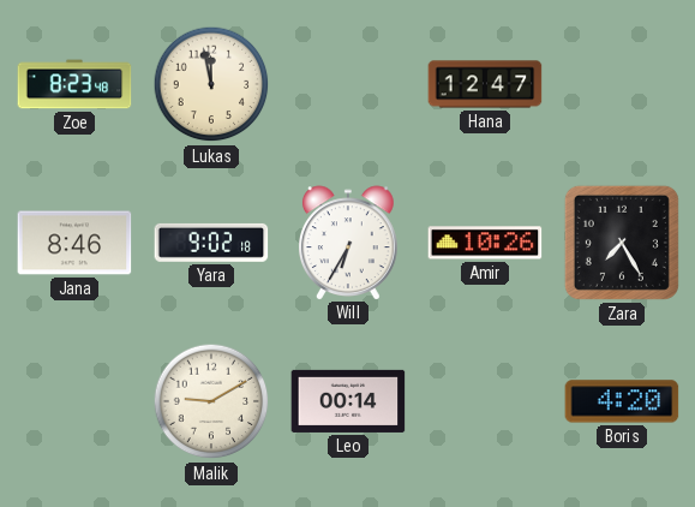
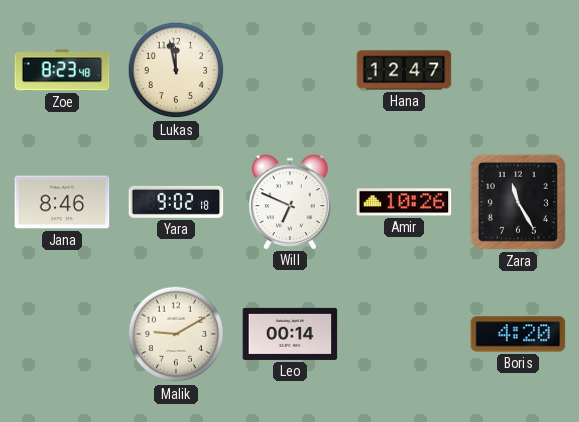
Will: 6:35 -> 6:49
Zara: 7:25 -> 11:25
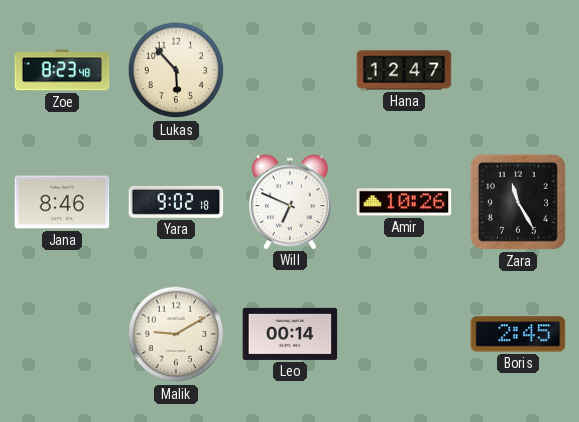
Lukas: 11:58 -> 5:53
Boris: 4:20 -> 2:45
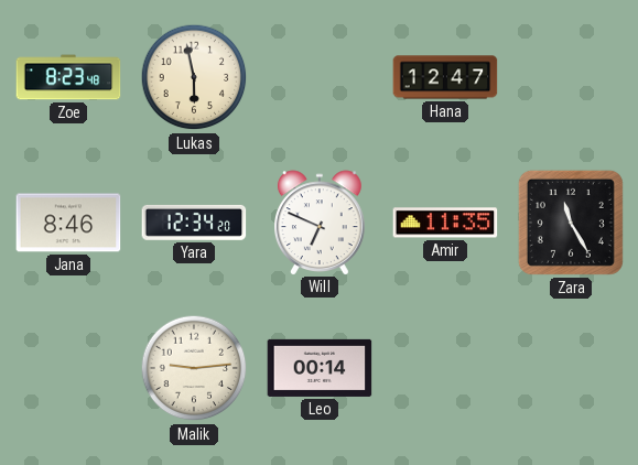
Lukas: 5:53 -> 5:58
Yara: 9:02 -> 12:34
Amir: 10:26 -> 11:35
Malik: 9:10 -> 9:14
Boris: 2:45 -> none
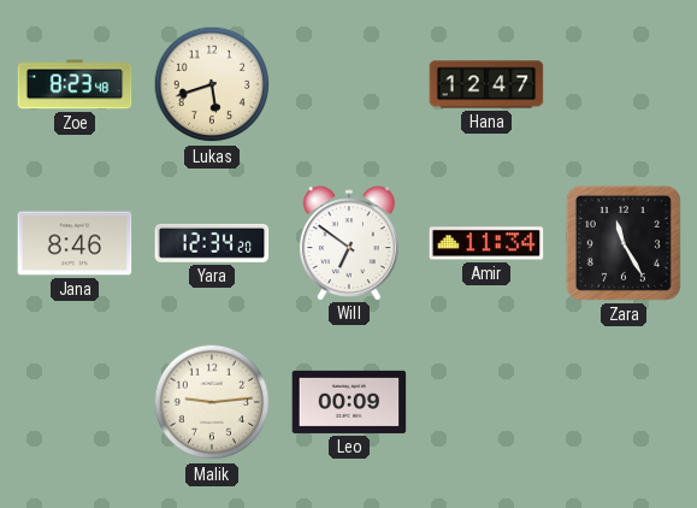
Lukas: 5:58 -> 5:42
Will: 6:49 -> 6:51
Amir: 11:35 -> 11:34
Leo: 00:14 -> 00:09
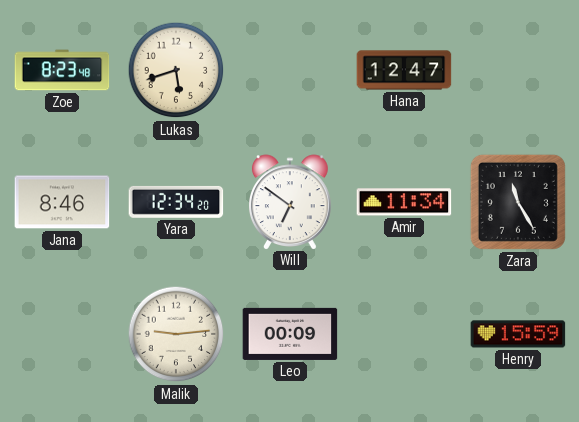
Henry: none -> 15:59
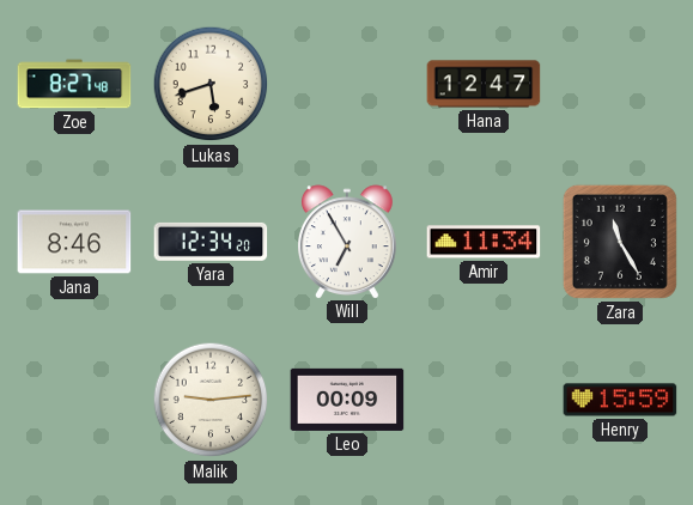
Zoe: 8:23 -> 8:27
Will: 6:51 -> 6:55
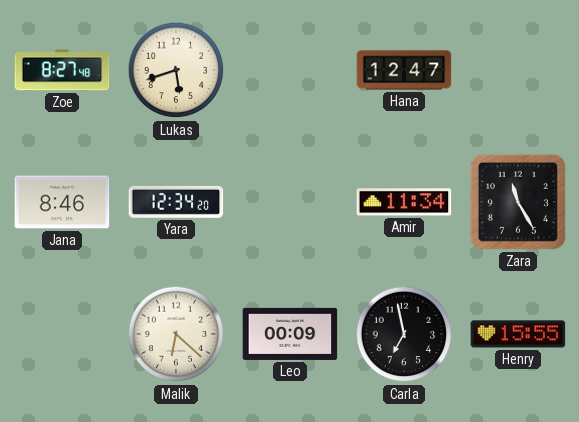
Will: 6:55 -> none
Malik: 9:14 -> 6:22
Carla: none -> 6:58
Henry: 15:59 -> 15:55
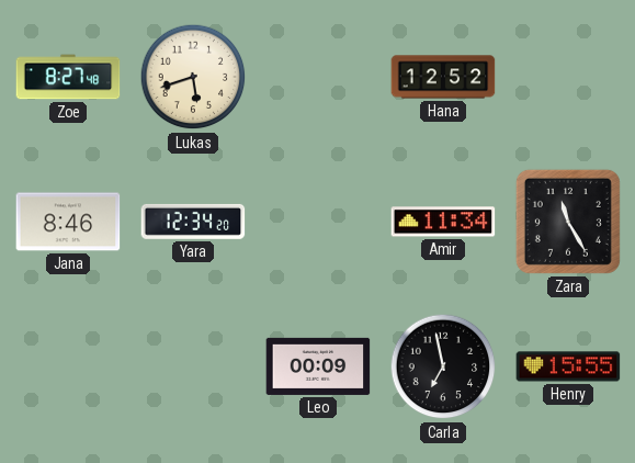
Hana: 12:47 -> 12:52
Malik: 6:22 -> none
